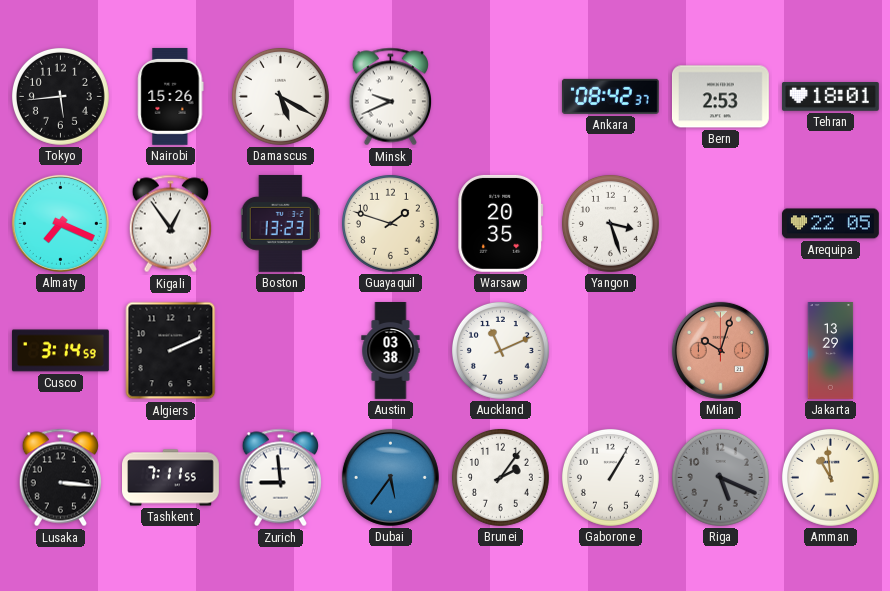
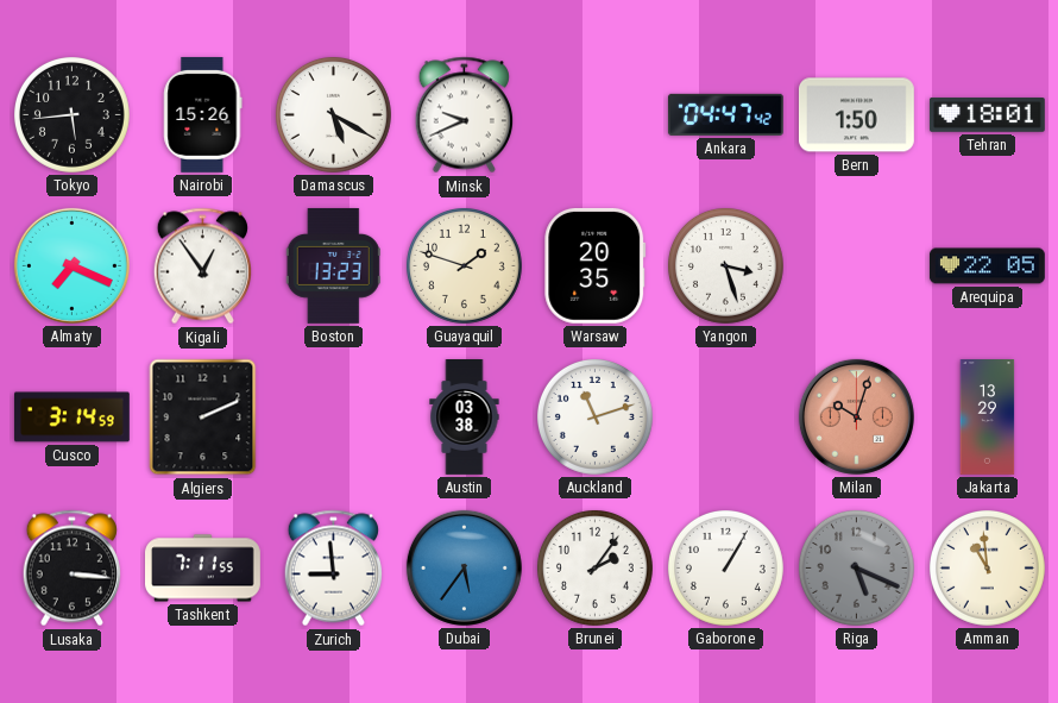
Ankara: 08:42 -> 04:47
Bern: 2:53 -> 1:50
Auckland: 11:11 -> 11:12
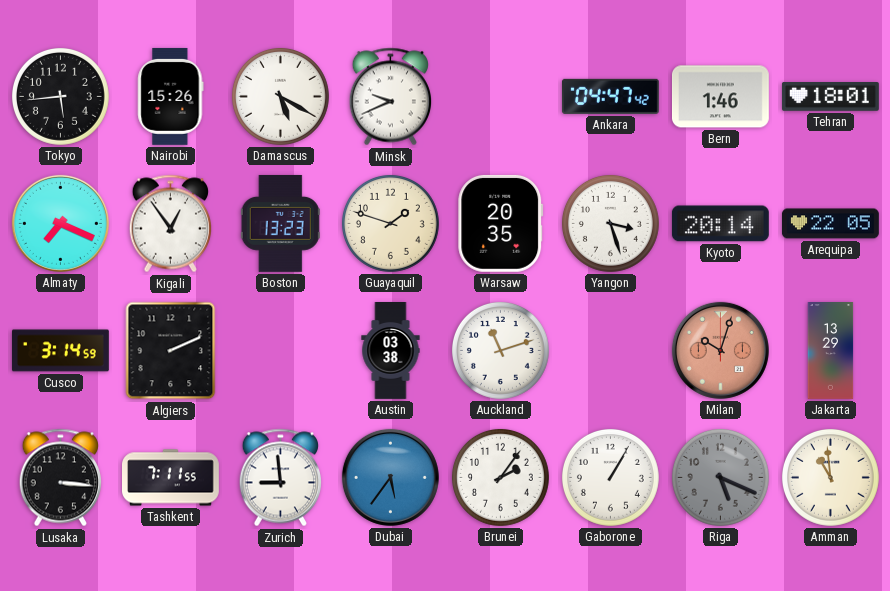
Bern: 1:50 -> 1:46
Kyoto: none -> 20:14
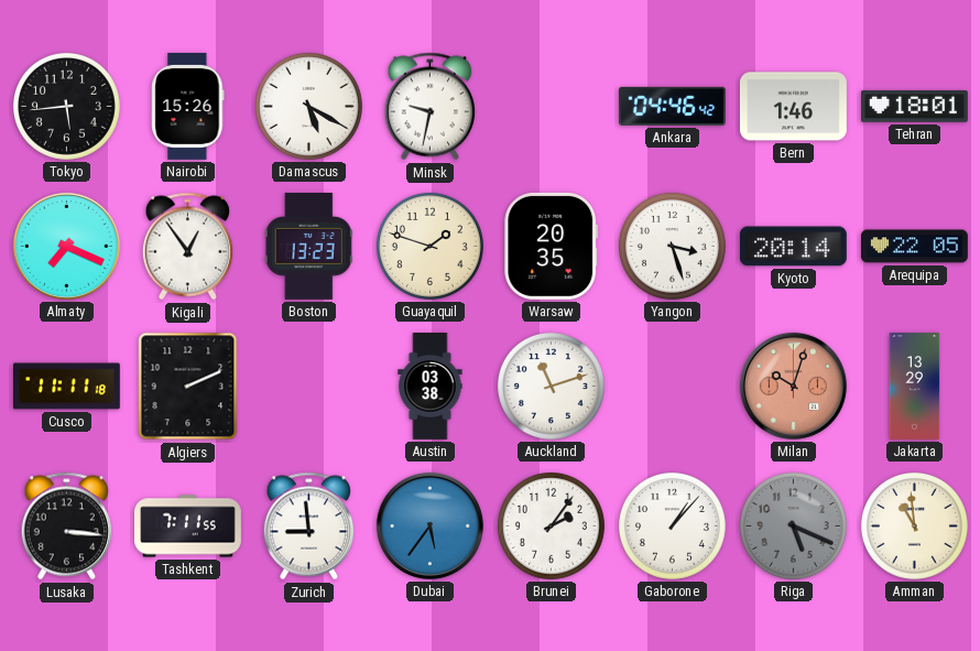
Minsk: 9:41 -> 9:32
Ankara: 04:47 -> 04:46
Cusco: 3:14 -> 11:11
Gaborone: 1:05 -> 1:07
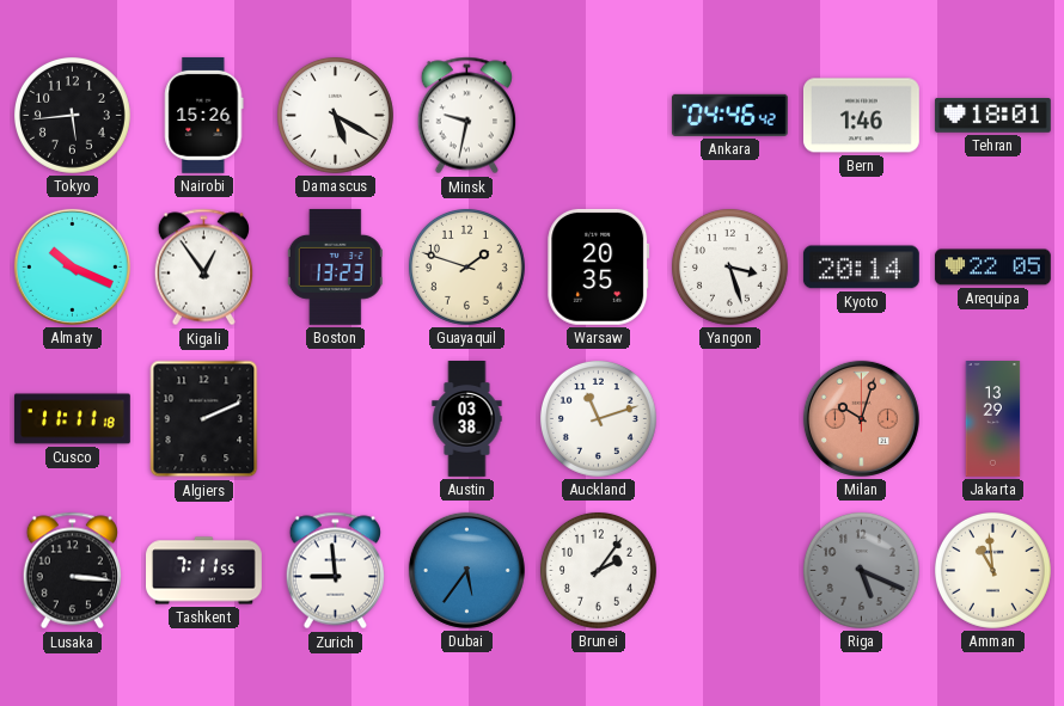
Almaty: 7:19 -> 10:19
Gaborone: 1:07 -> none
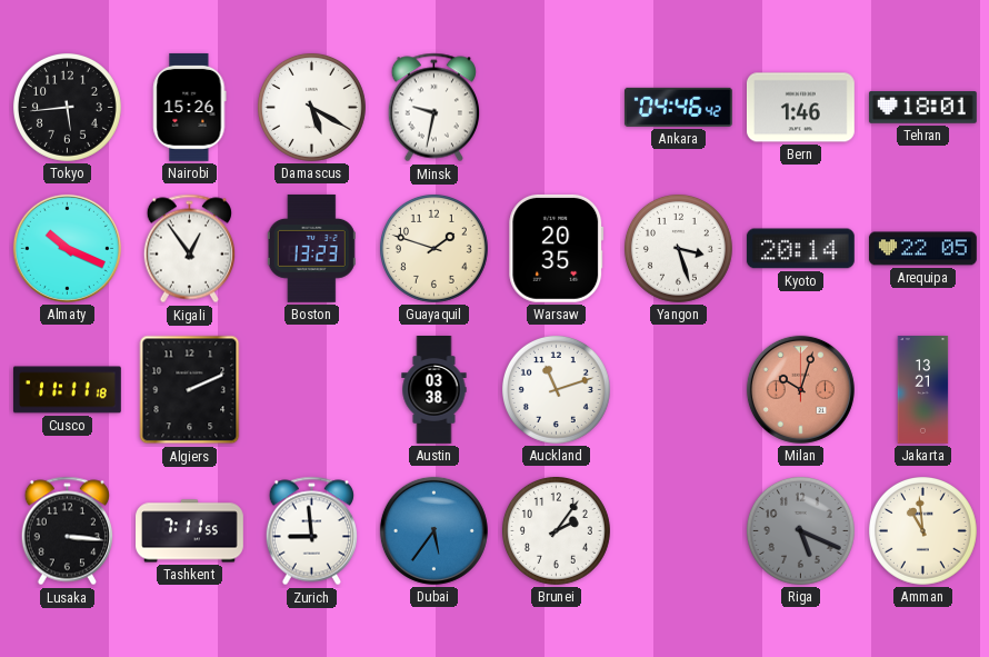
Jakarta: 13:29 -> 13:21
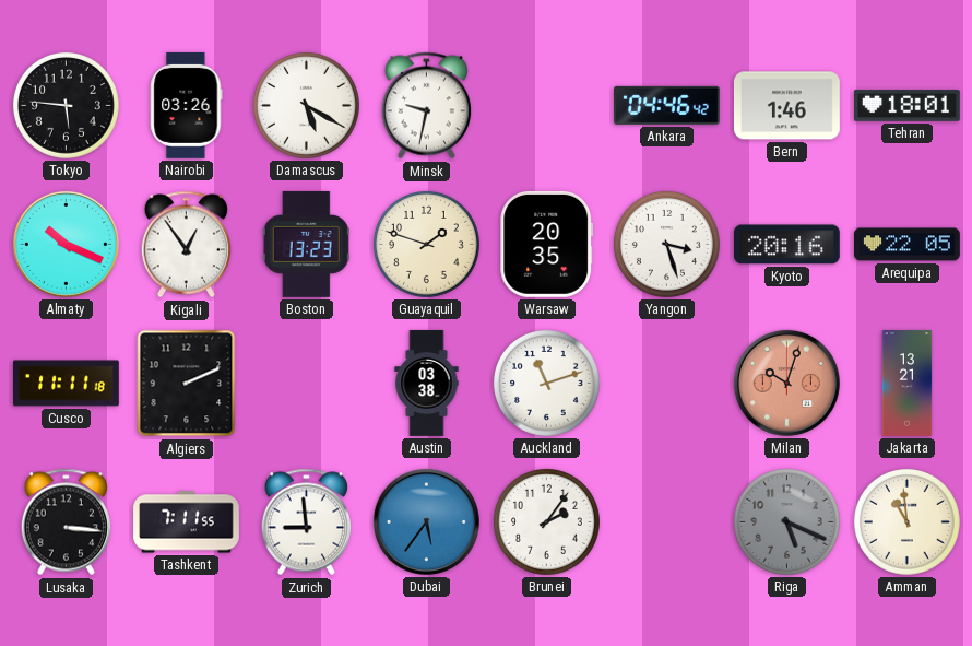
Tokyo: 5:44 -> 5:46
Nairobi: 15:26 -> 03:26
Kyoto: 20:14 -> 20:16
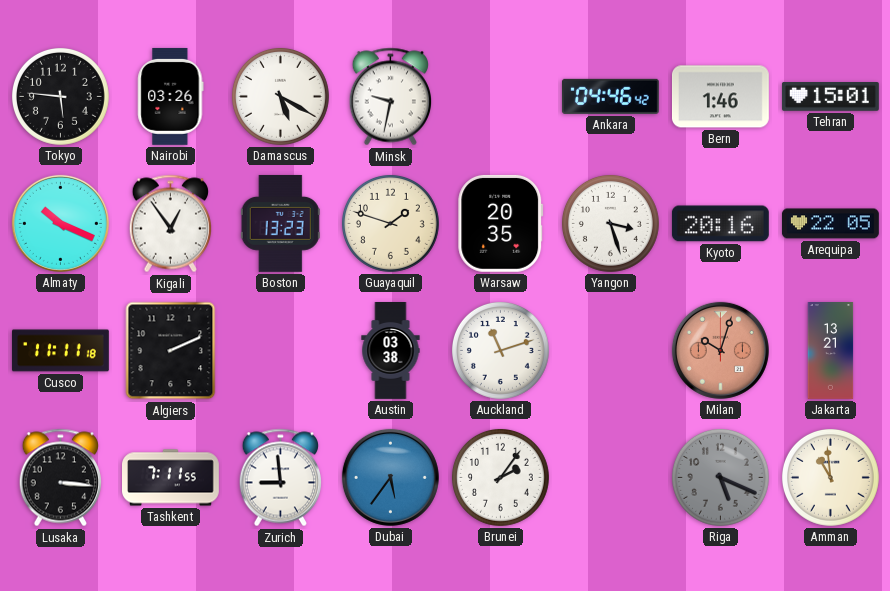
Tehran: 18:01 -> 15:01
